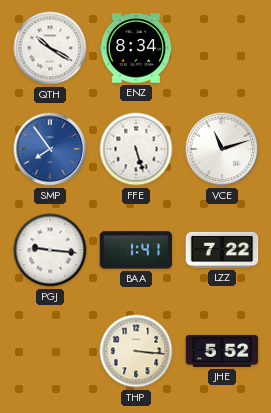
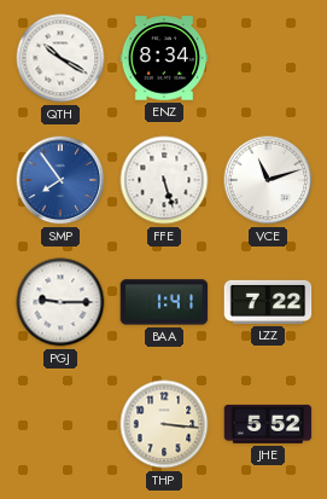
PGJ: 9:16 -> 9:15
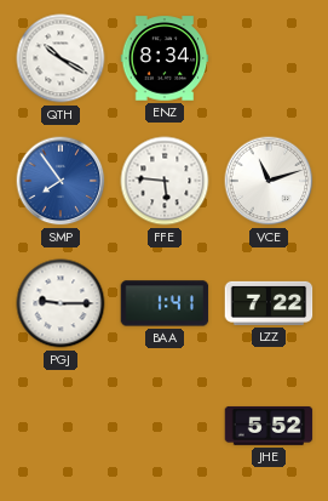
FFE: 5:27 -> 5:46
THP: 3:16 -> none
